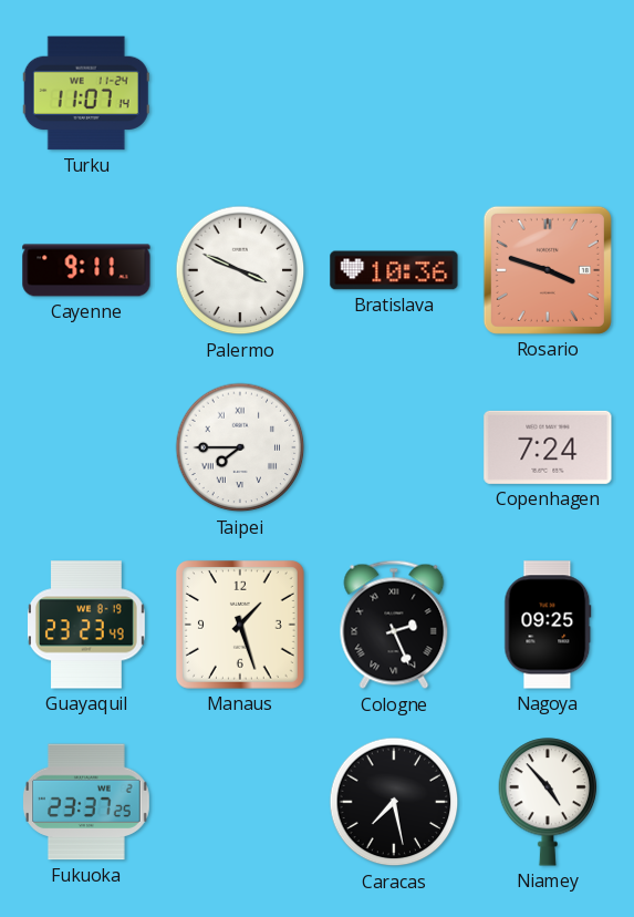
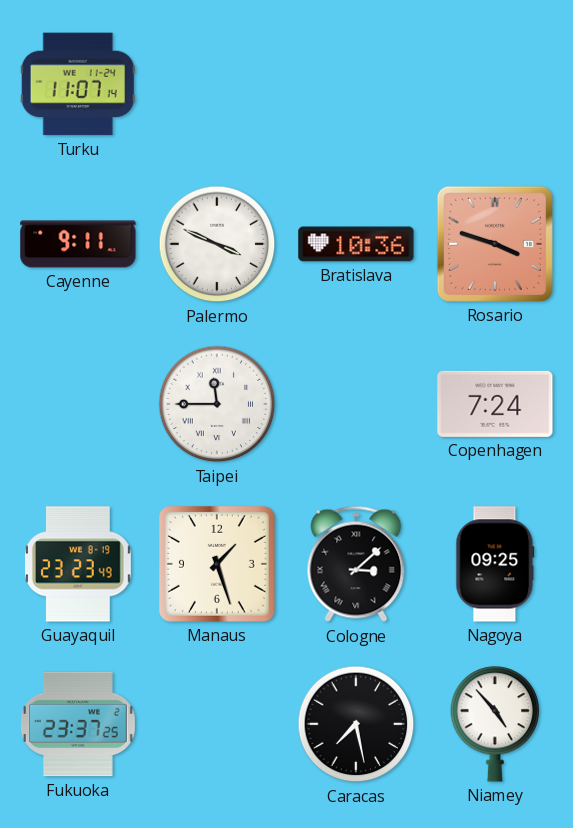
Taipei: 7:45 -> 11:45
Cologne: 2:26 -> 3:08
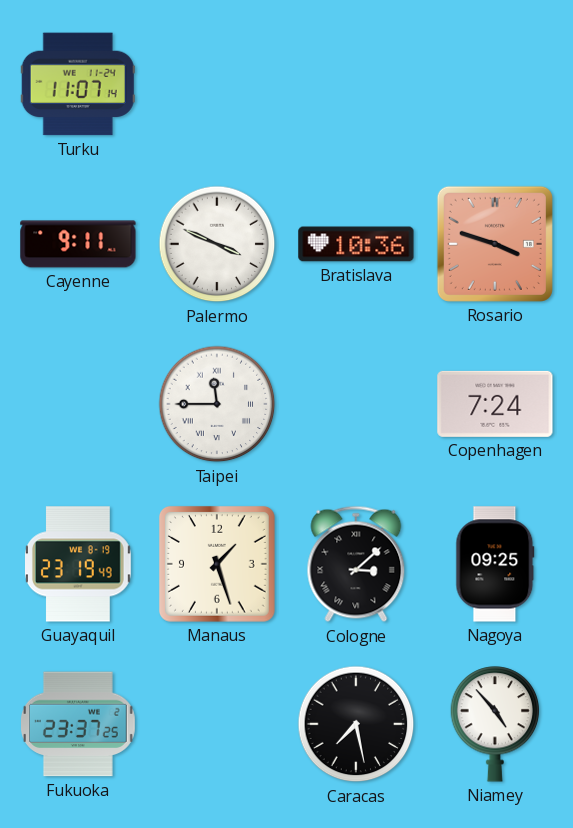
Guayaquil: 23:23 -> 23:19
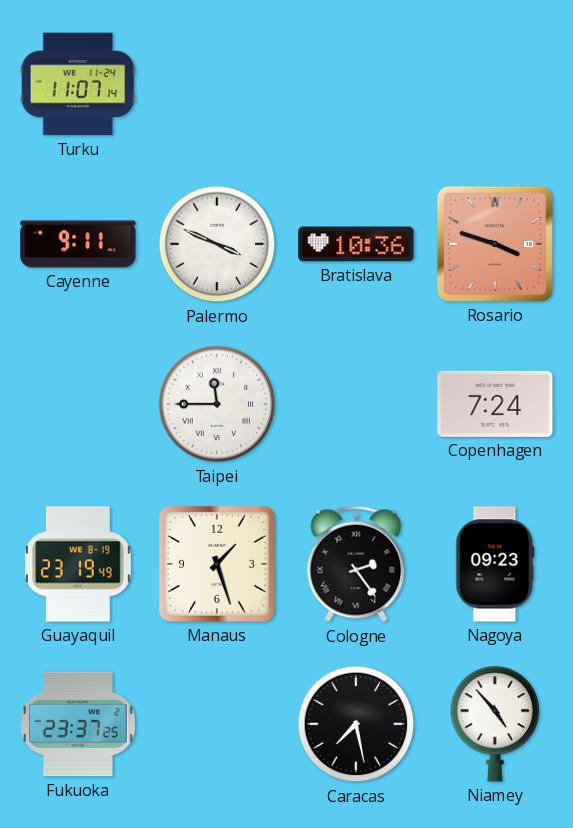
Cologne: 3:08 -> 2:24
Nagoya: 09:25 -> 09:23
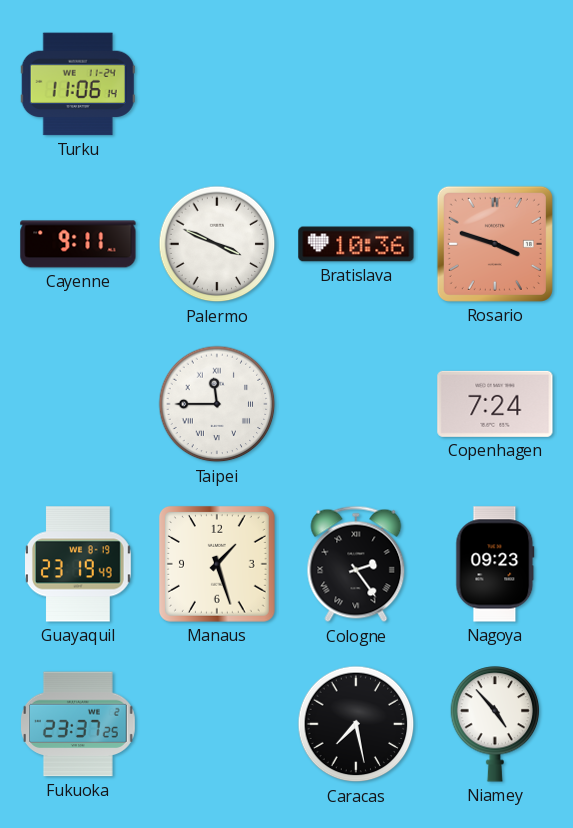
Turku: 11:07 -> 11:06
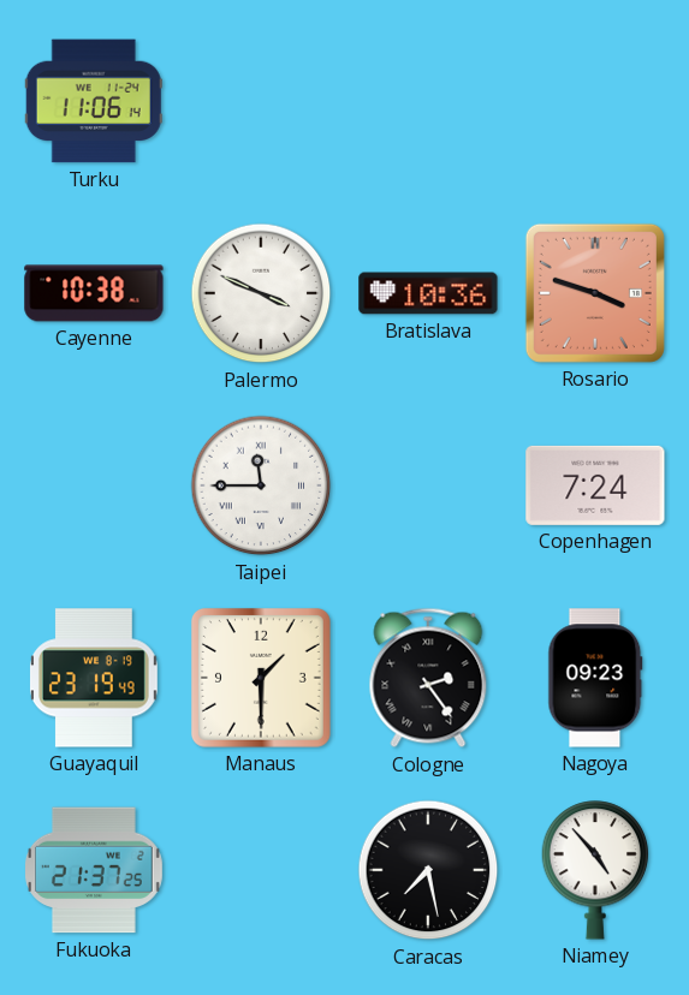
Cayenne: 9:11 -> 10:38
Manaus: 1:27 -> 1:30
Fukuoka: 23:37 -> 21:37
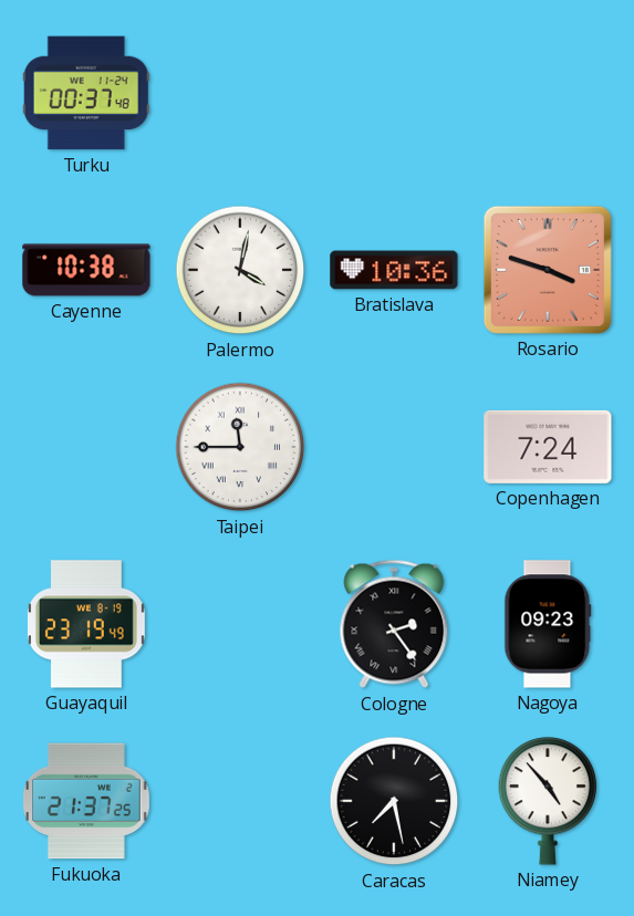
Turku: 11:06 -> 00:37
Palermo: 3:49 -> 4:02
Manaus: 1:30 -> none
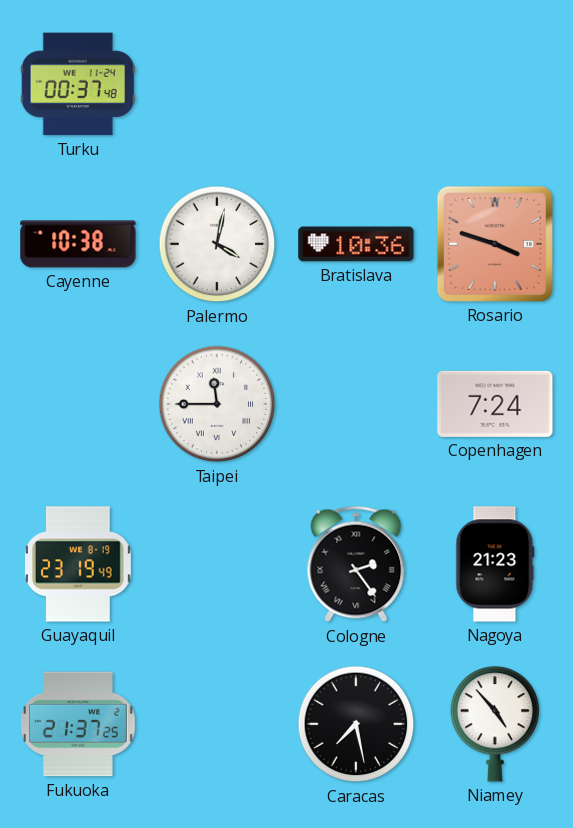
Nagoya: 09:23 -> 21:23
